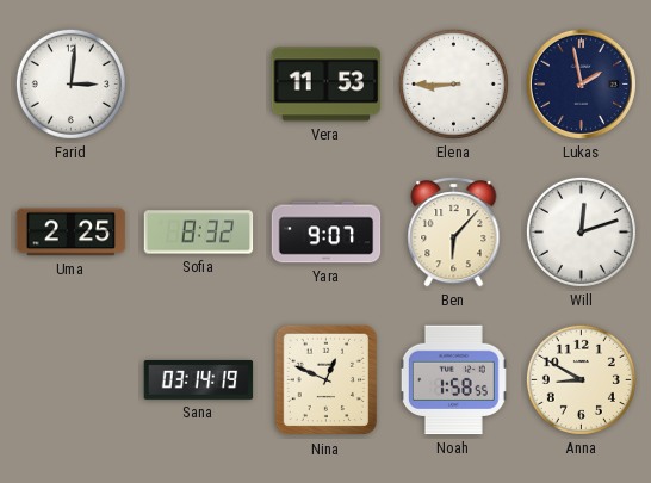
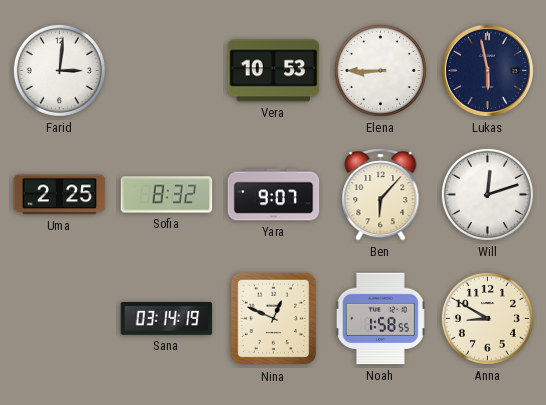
Vera: 11:53 -> 10:53
Lukas: 1:58 -> 5:58
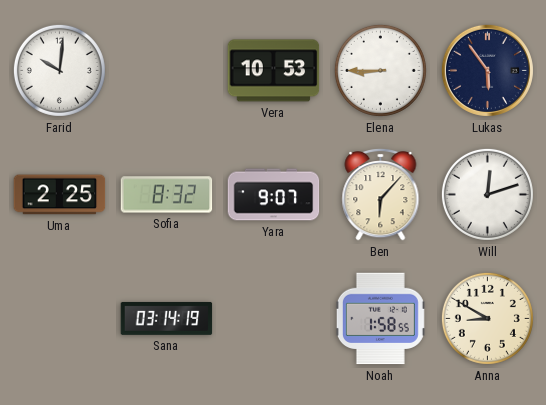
Farid: 3:01 -> 10:01
Lukas: 5:58 -> 5:54
Nina: 12:49 -> none
